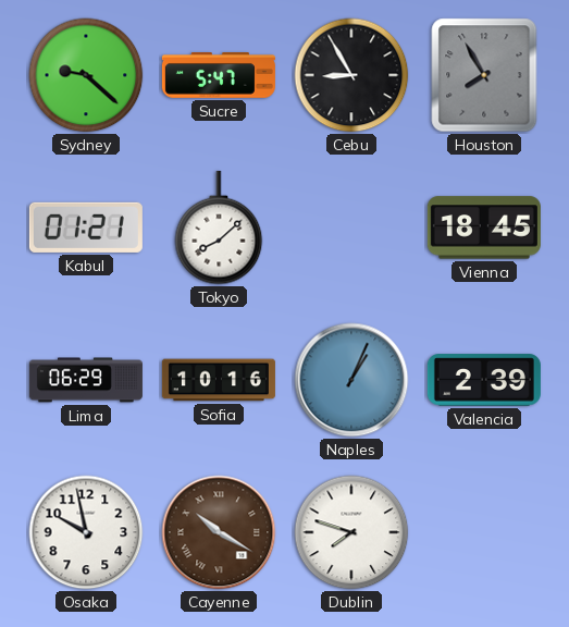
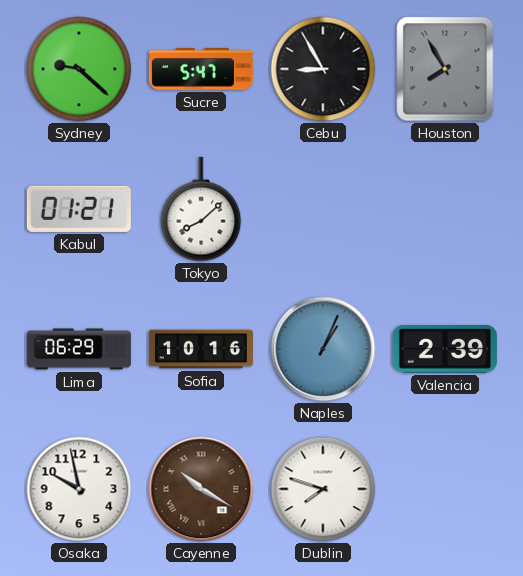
Vienna: 18:45 -> none
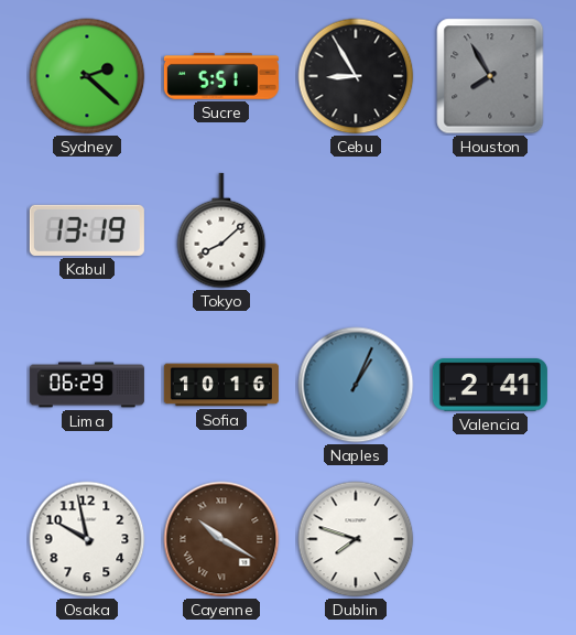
Sydney: 9:22 -> 2:22
Sucre: 5:47 -> 5:51
Kabul: 01:21 -> 13:19
Valencia: 2:39 -> 2:41
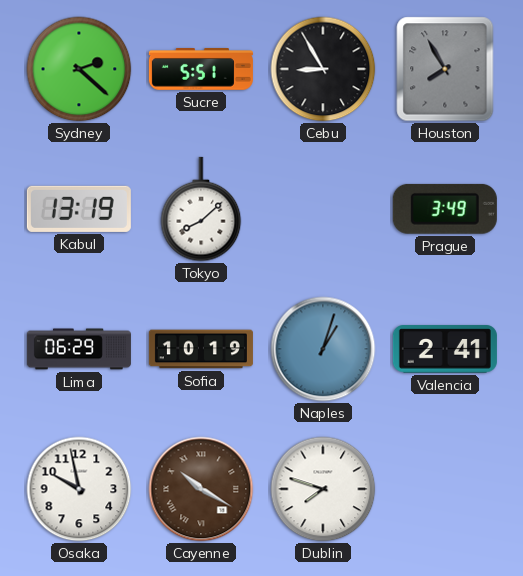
Prague: none -> 3:49
Sofia: 10:16 -> 10:19
Naples: 1:04 -> 1:03
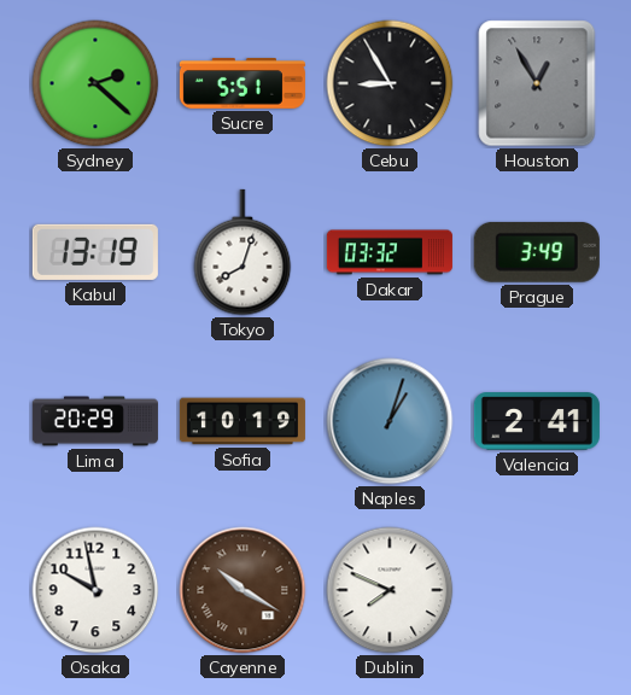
Houston: 7:55 -> 12:55
Tokyo: 8:08 -> 8:03
Dakar: none -> 03:32
Lima: 06:29 -> 20:29
Dublin: 7:48 -> 7:49
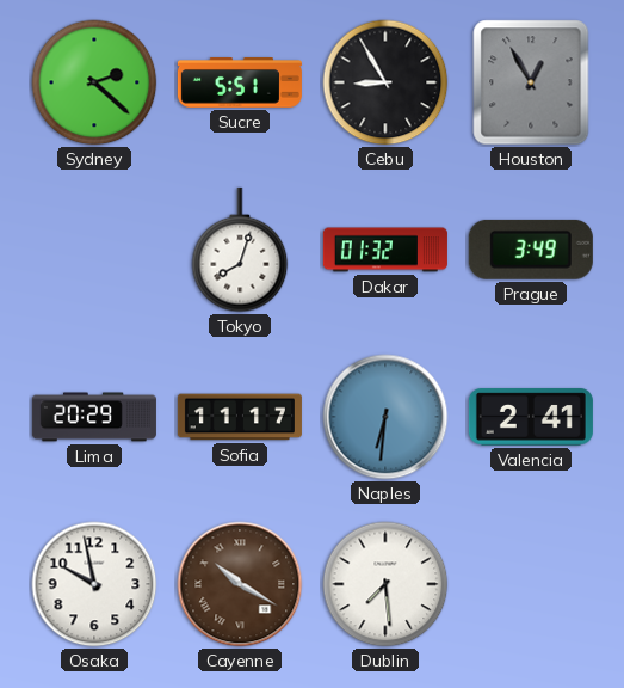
Kabul: 13:19 -> none
Dakar: 03:32 -> 01:32
Sofia: 10:19 -> 11:17
Naples: 1:03 -> 6:31
Dublin: 7:49 -> 7:29
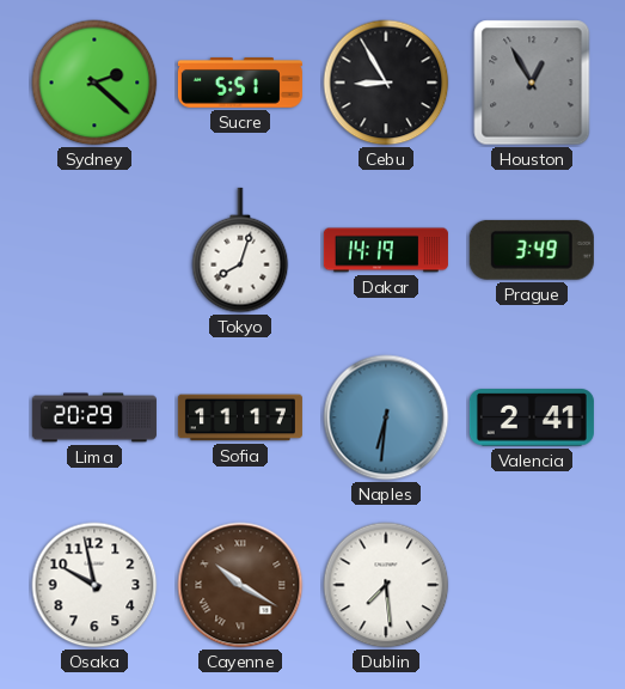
Dakar: 01:32 -> 14:19
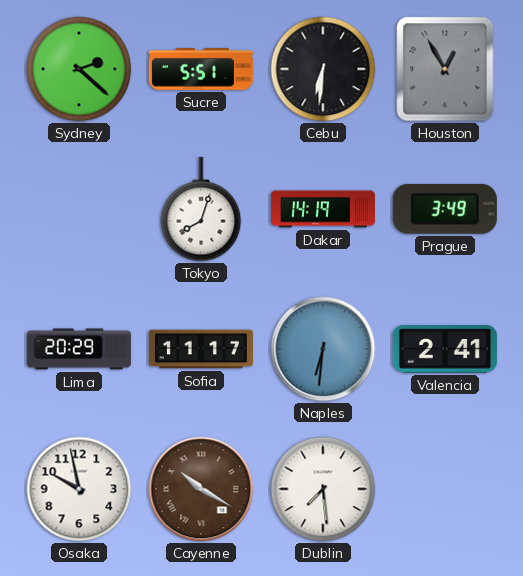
Cebu: 8:55 -> 6:31
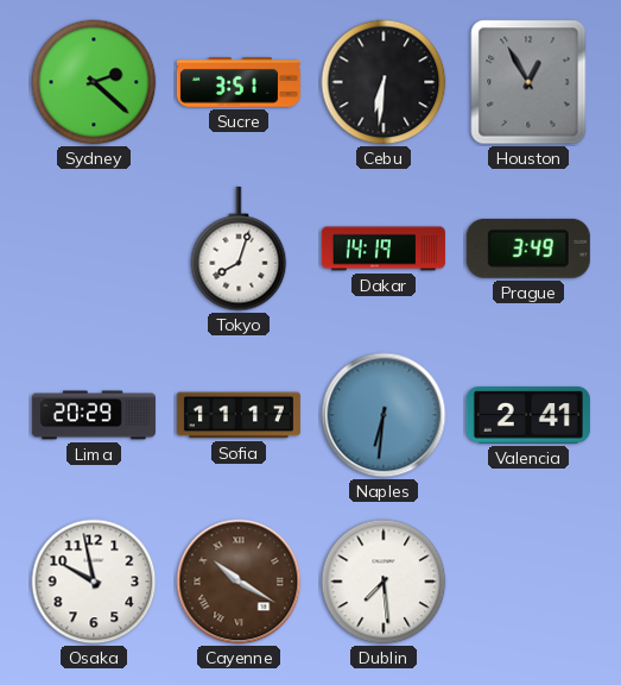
Sucre: 5:51 -> 3:51
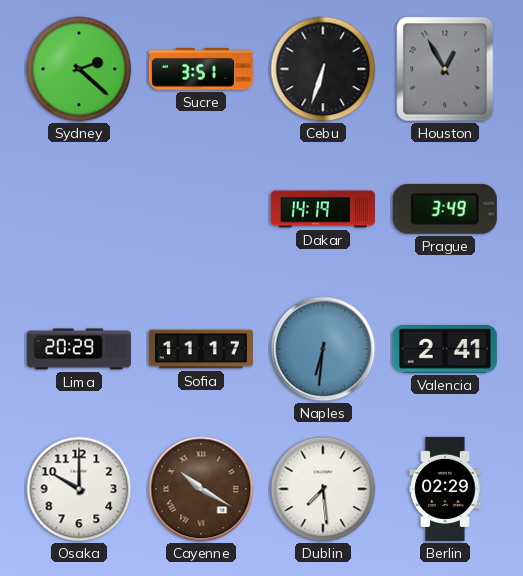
Cebu: 6:31 -> 6:33
Tokyo: 8:03 -> none
Osaka: 9:58 -> 10:00
Berlin: none -> 02:29
